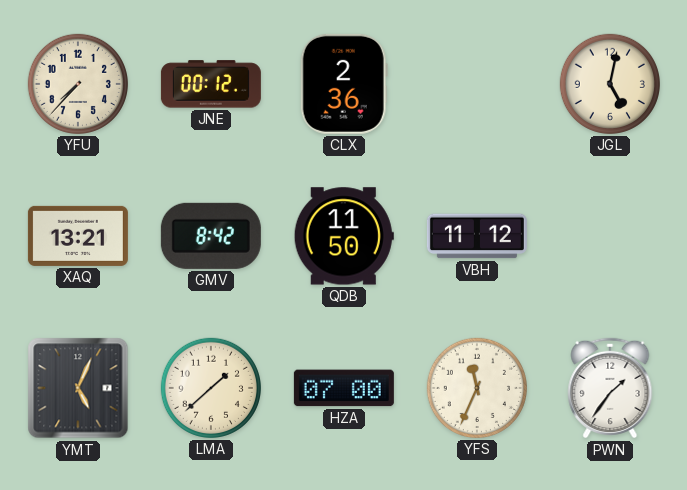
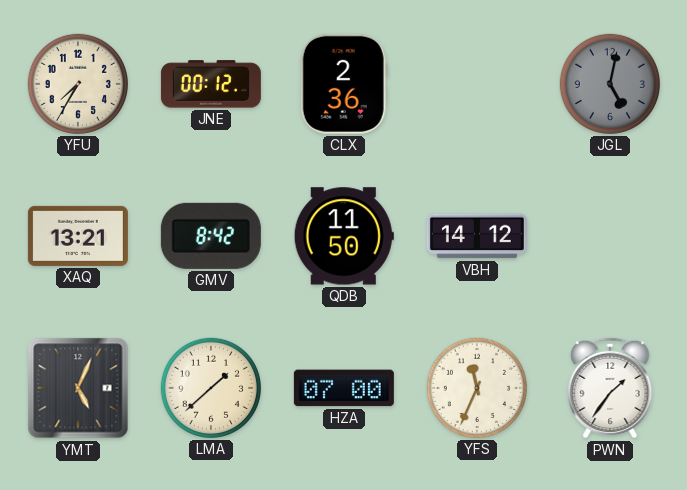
YFU: 7:37 -> 7:35
JGL dial: cream -> grey
VBH: 11:12 -> 14:12
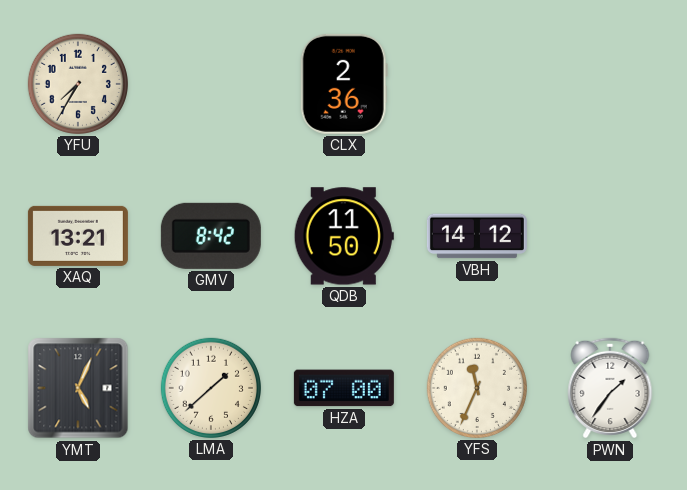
JNE: 00:12 -> none
JGL: 5:02 -> none
